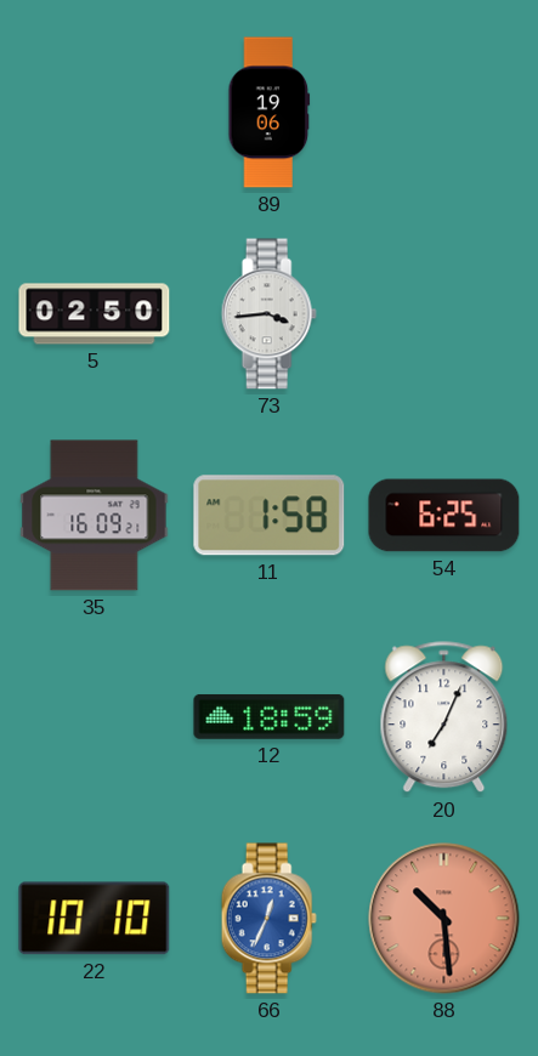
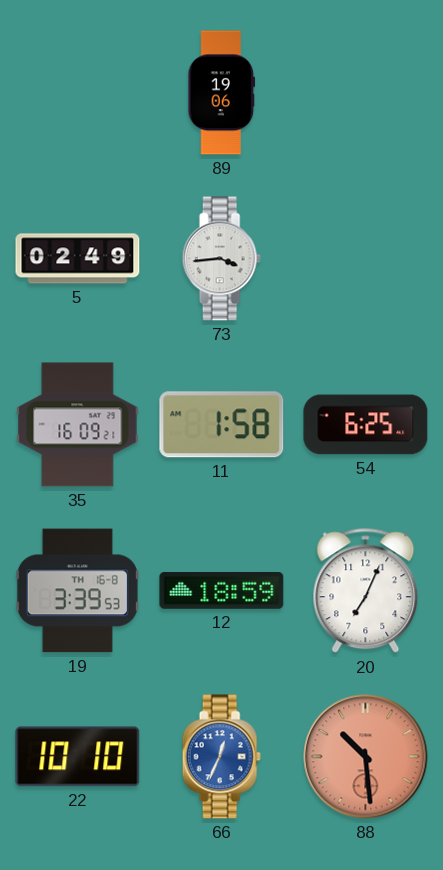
5: 02:50 -> 02:49
19: none -> 3:39
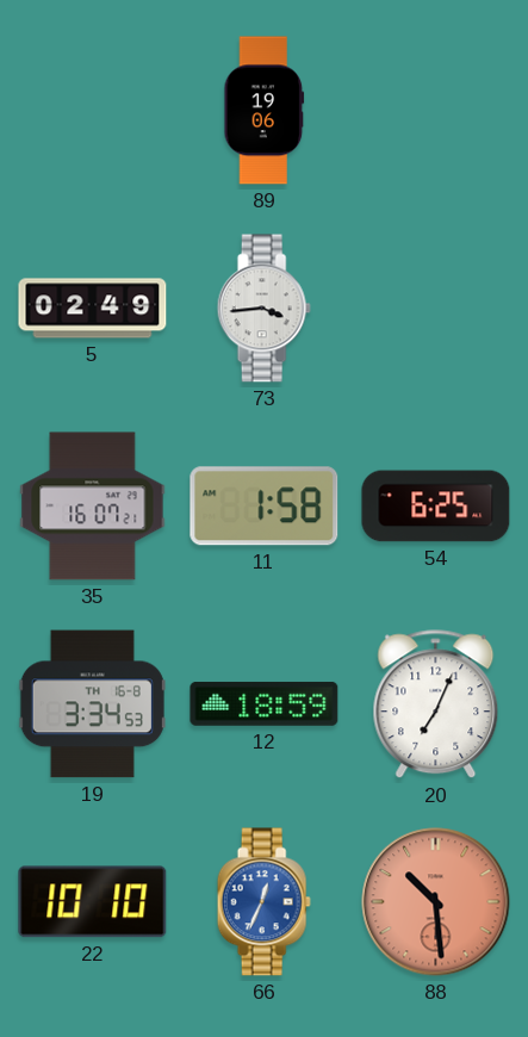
35: 16:09 -> 16:07
19: 3:39 -> 3:34
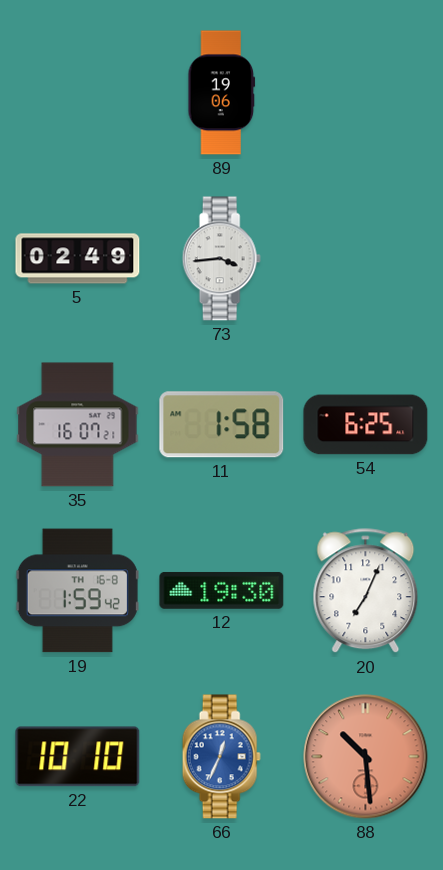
19: 3:34 -> 1:59
12: 18:59 -> 19:30
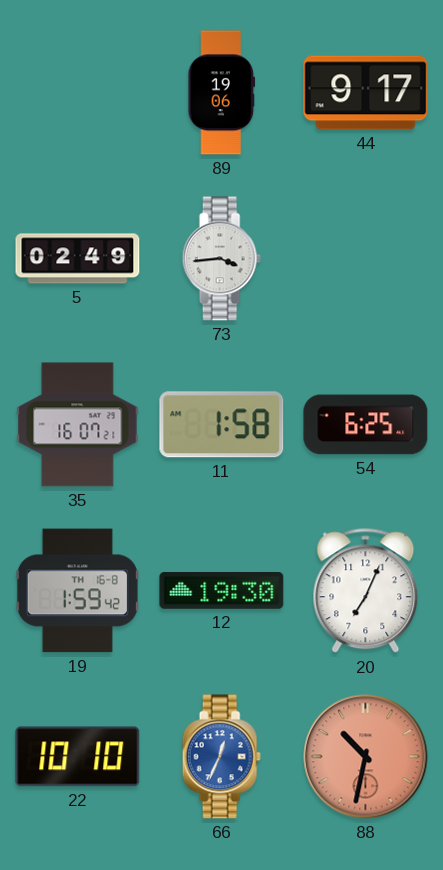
44: none -> 9:17
88: 10:29 -> 10:32
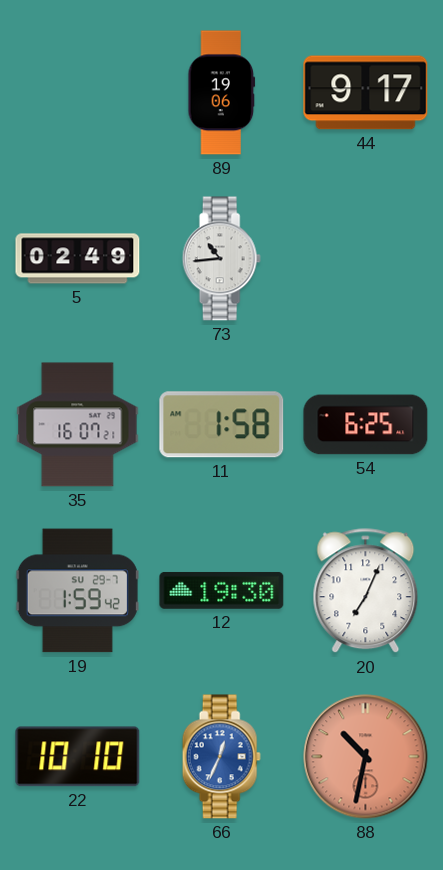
73: 3:44 -> 10:44
19 date: TH 16-8 -> SU 29-7
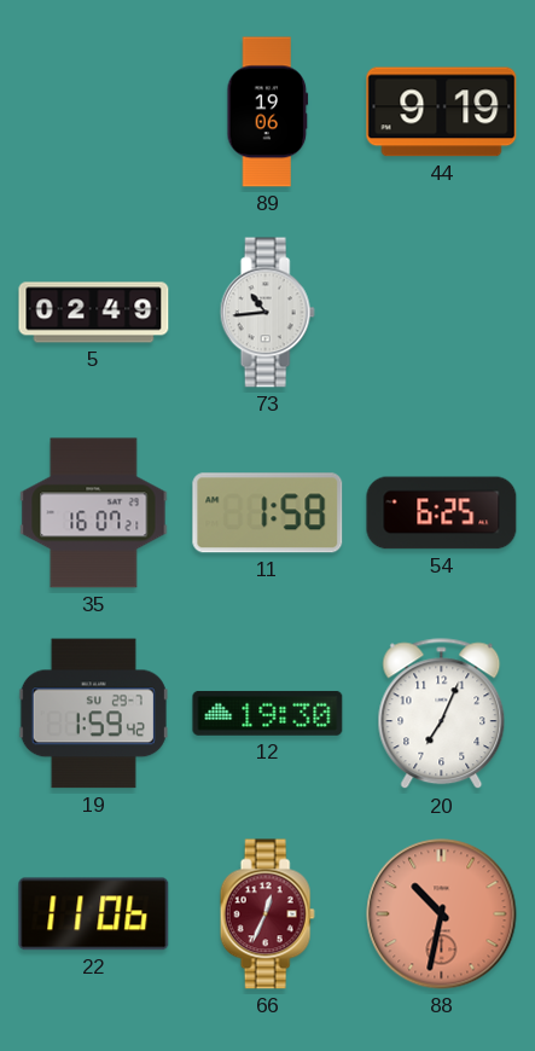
44: 9:17 -> 9:19
22: 10:10 -> 11:06
66 dial: blue -> burgundy
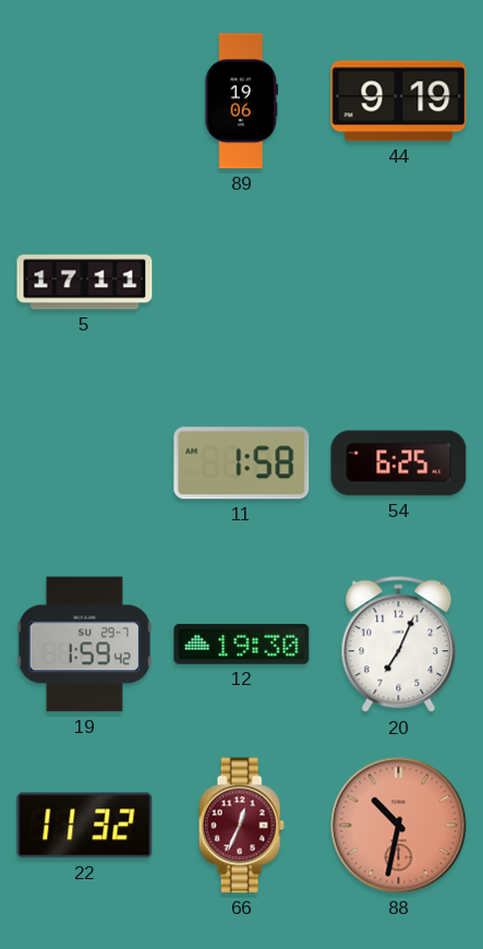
5: 02:49 -> 17:11
73: 10:44 -> none
35: 16:07 -> none
22: 11:06 -> 11:32
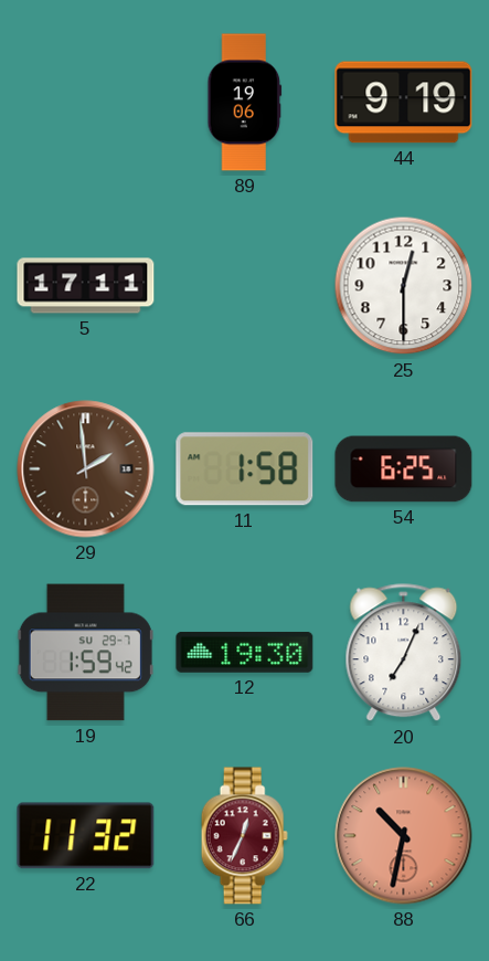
25: none -> 12:30
29: none -> 1:59
